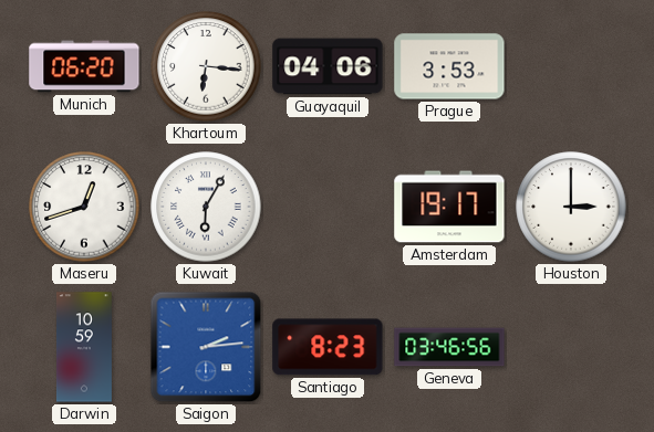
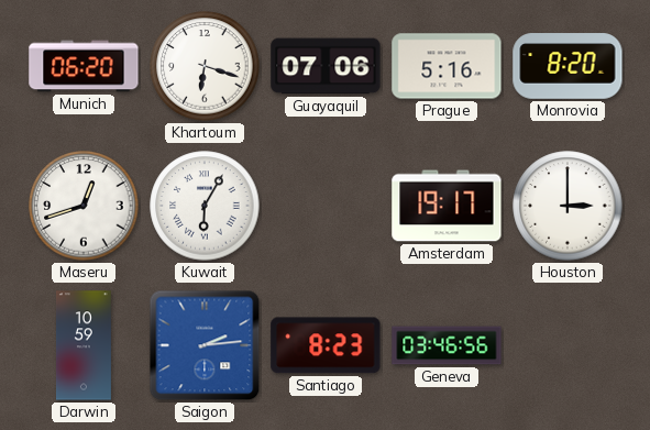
Khartoum: 6:16 -> 6:18
Guayaquil: 04:06 -> 07:06
Prague: 3:53 -> 5:16
Monrovia: none -> 8:20
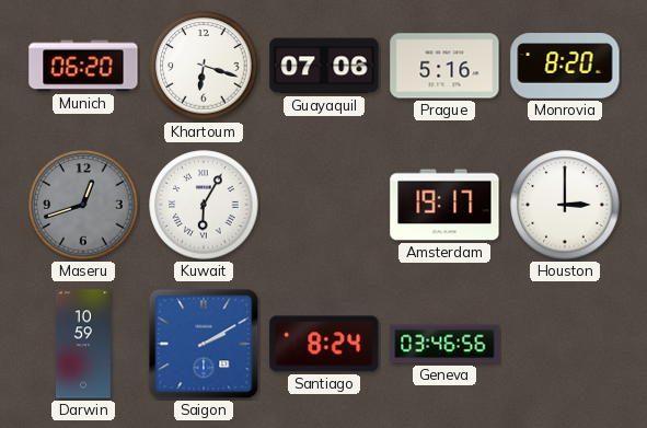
Maseru dial: white -> grey
Saigon: 2:14 -> 2:10
Santiago: 8:23 -> 8:24
